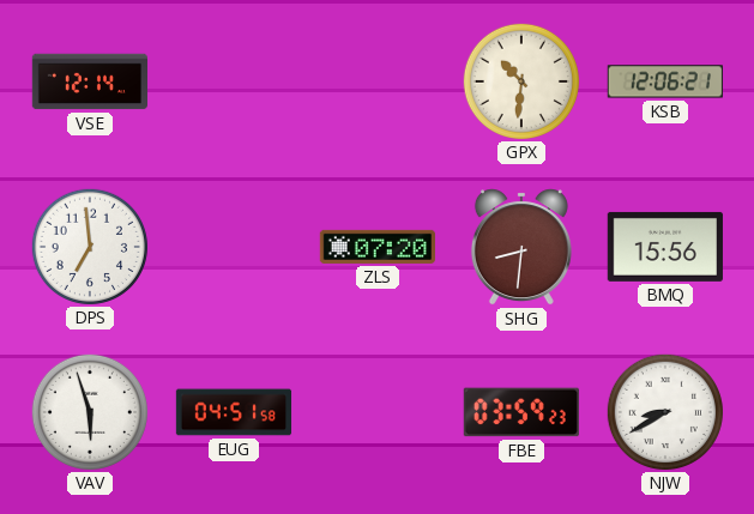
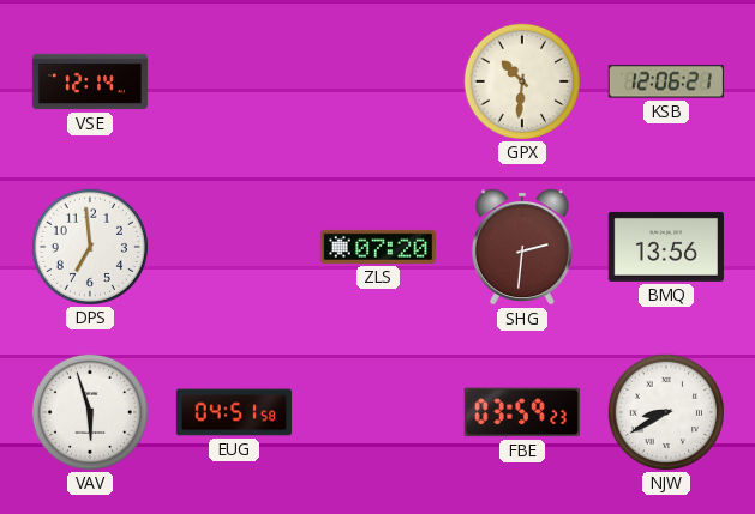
SHG: 8:31 -> 2:31
BMQ: 15:56 -> 13:56
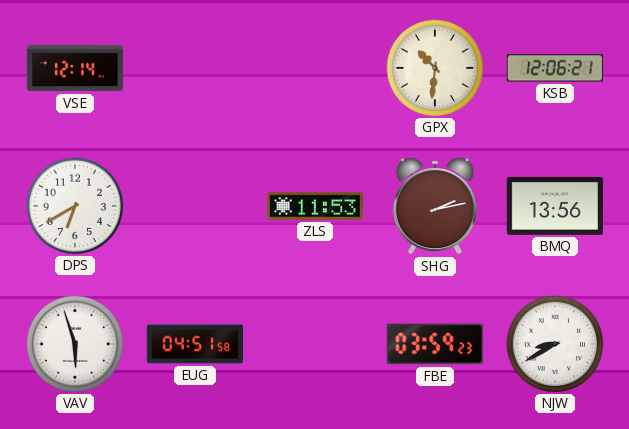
DPS: 6:59 -> 6:40
ZLS: 07:20 -> 11:53
SHG: 2:31 -> 2:13
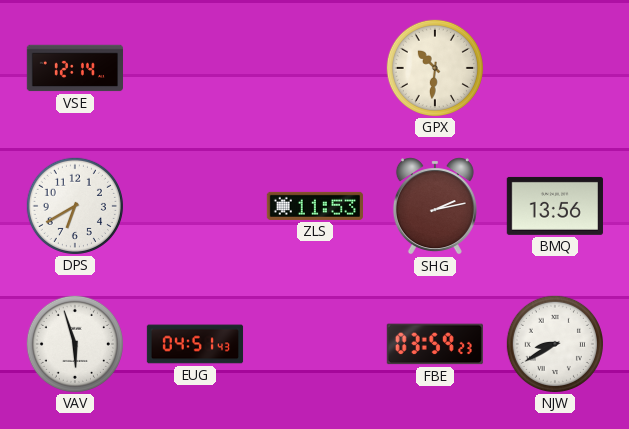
KSB: 12:06 -> none
EUG: 04:51:58 -> 04:51:43
